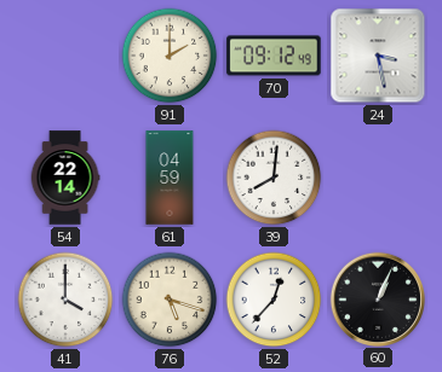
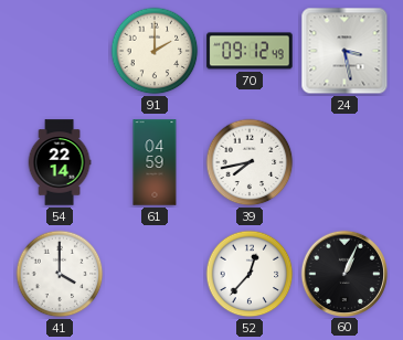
39: 8:01 -> 7:43
76: 5:18 -> none
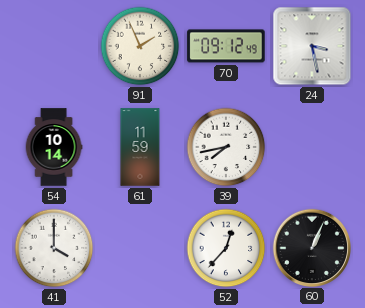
91: 2:00 -> 1:56
54: 22:14 -> 10:14
61: 04:59 -> 11:59
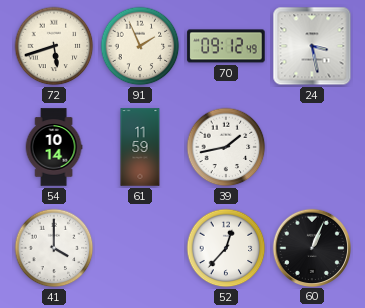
72: none -> 5:42
39: 7:43 -> 1:43
